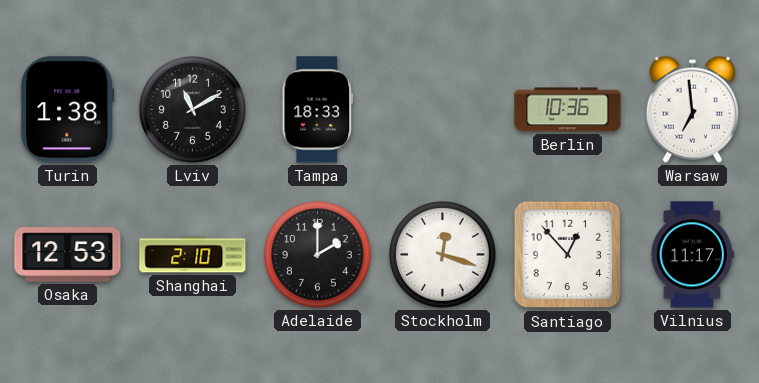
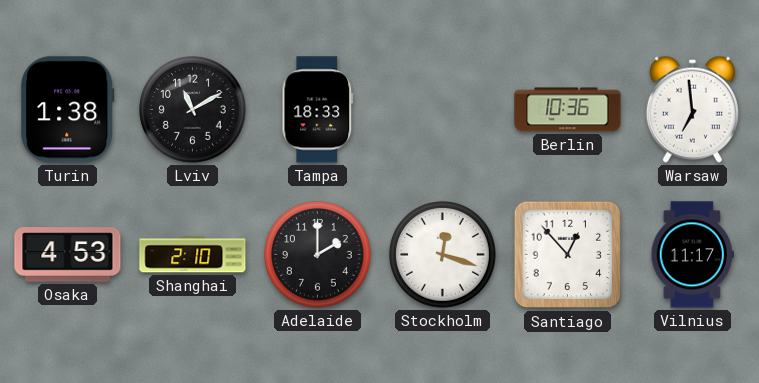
Osaka: 12:53 -> 4:53
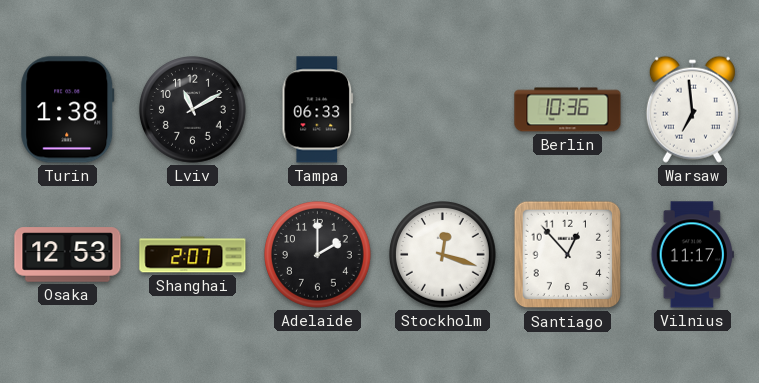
Tampa: 18:33 -> 06:33
Osaka: 4:53 -> 12:53
Shanghai: 2:10 -> 2:07
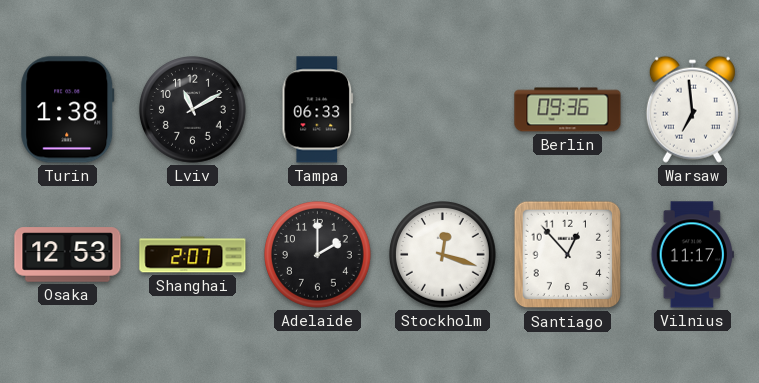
Berlin: 10:36 -> 09:36
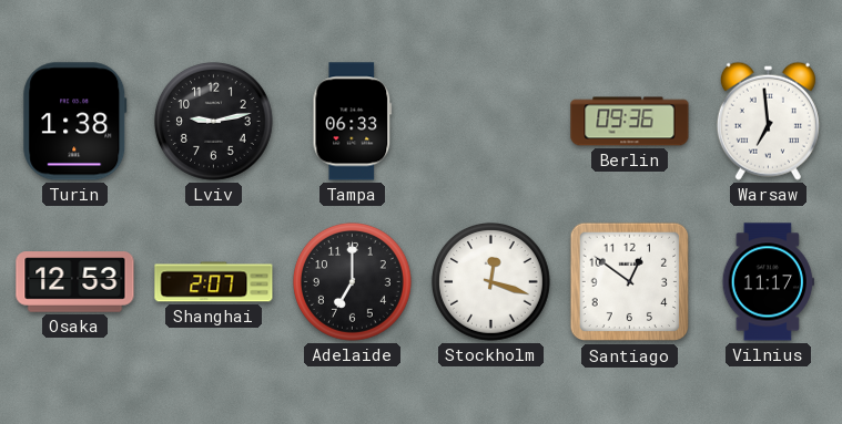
Lviv: 11:10 -> 9:13
Adelaide: 2:00 -> 7:00
Santiago: 12:53 -> 12:51
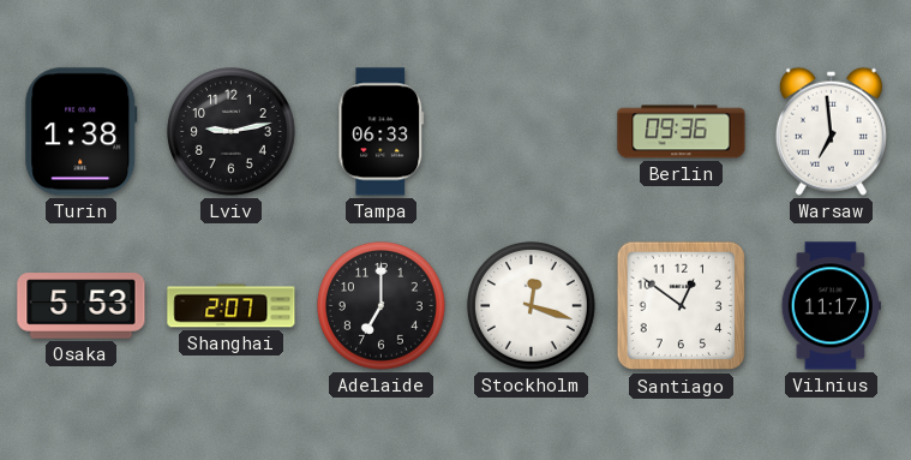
Osaka: 12:53 -> 5:53
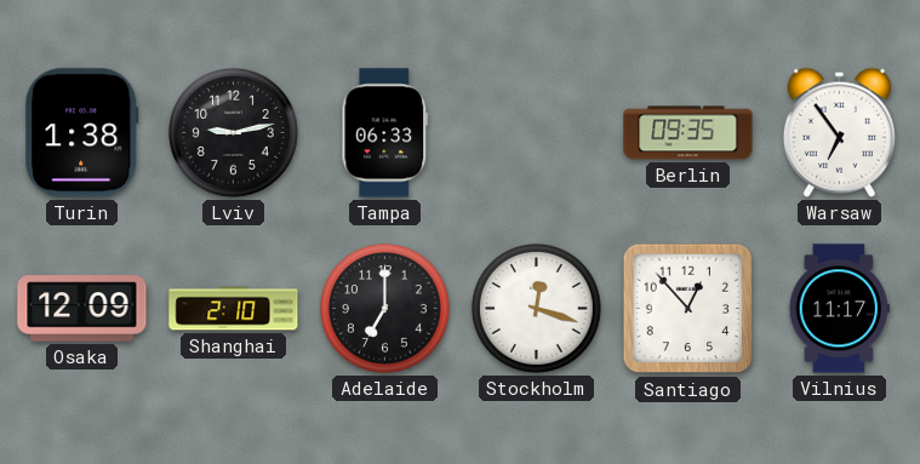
Berlin: 09:36 -> 09:35
Warsaw: 6:59 -> 6:54
Osaka: 5:53 -> 12:09
Shanghai: 2:07 -> 2:10
Santiago: 12:51 -> 12:53
